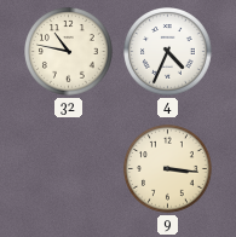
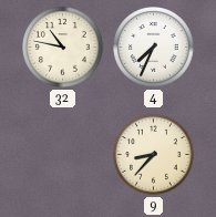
4: 4:34 -> 7:34
9: 3:16 -> 8:37
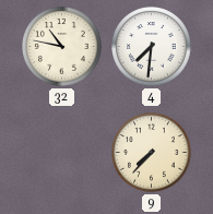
4: 7:34 -> 7:31
9: 8:37 -> 7:37
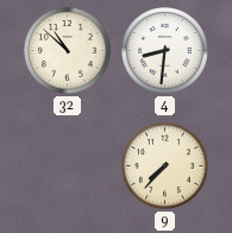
32: 10:47 -> 10:52
4: 7:31 -> 8:31
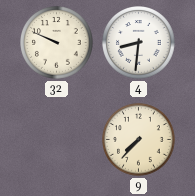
32: 10:52 -> 9:49
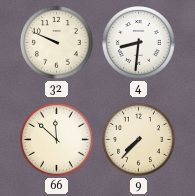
66: none -> 11:52
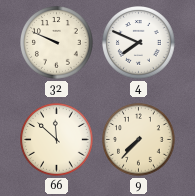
4: 8:31 -> 7:49
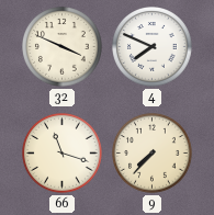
32: 9:49 -> 3:49
66: 11:52 -> 11:18
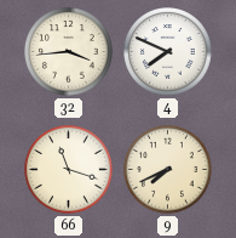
32: 3:49 -> 3:44
9: 7:37 -> 7:41
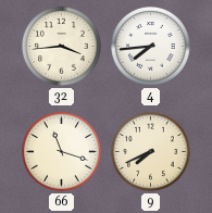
4: 7:49 -> 7:44
